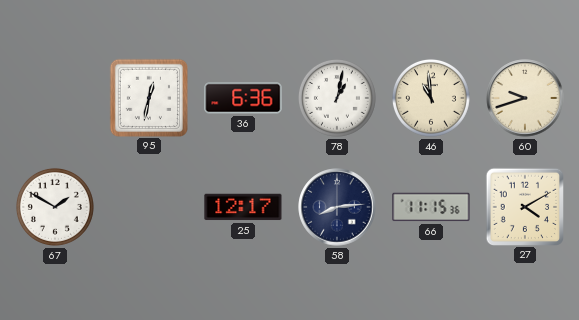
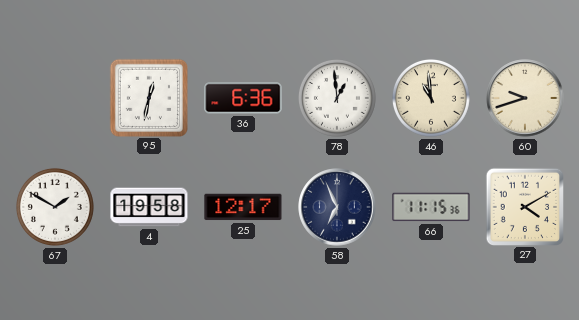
78: 1:02 -> 12:59
4: none -> 19:58
58: 8:14 -> 6:56
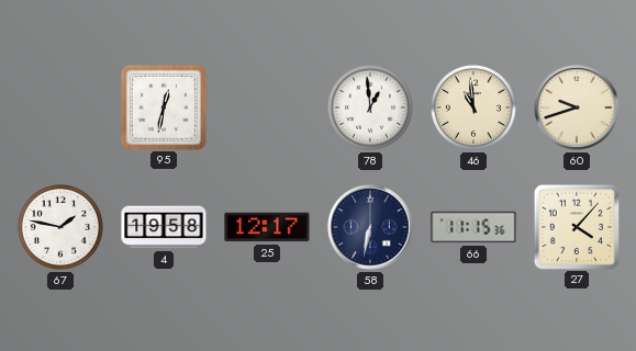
36: 6:36 -> none
67: 1:50 -> 1:47
58: 6:56 -> 6:32
27: 4:10 -> 4:07
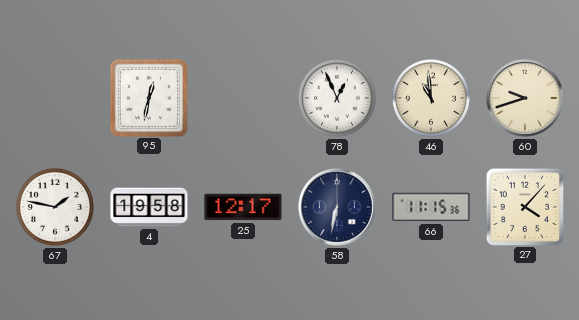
78: 12:59 -> 12:56
